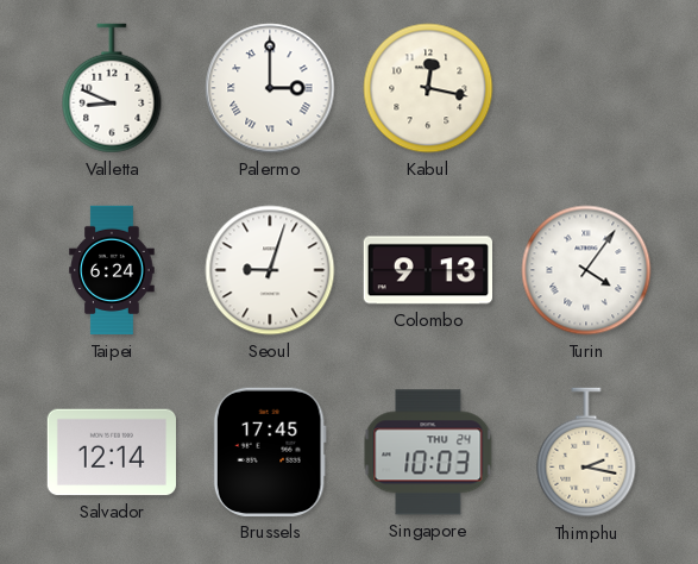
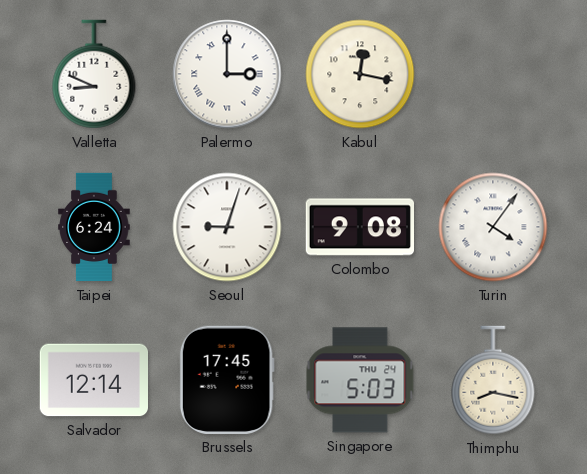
Colombo: 9:13 -> 9:08
Singapore: 10:03 -> 5:03
Thimphu: 2:17 -> 8:17
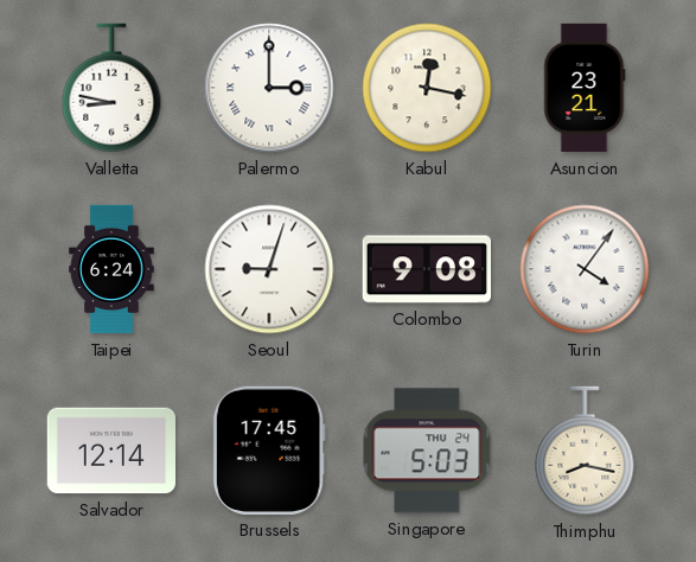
Valletta: 8:49 -> 8:47
Asuncion: none -> 23:21
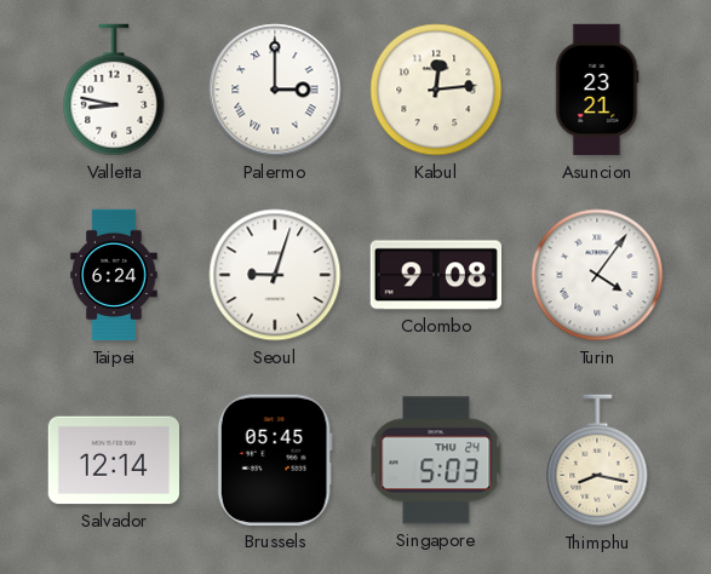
Kabul: 12:17 -> 12:14
Brussels: 17:45 -> 05:45
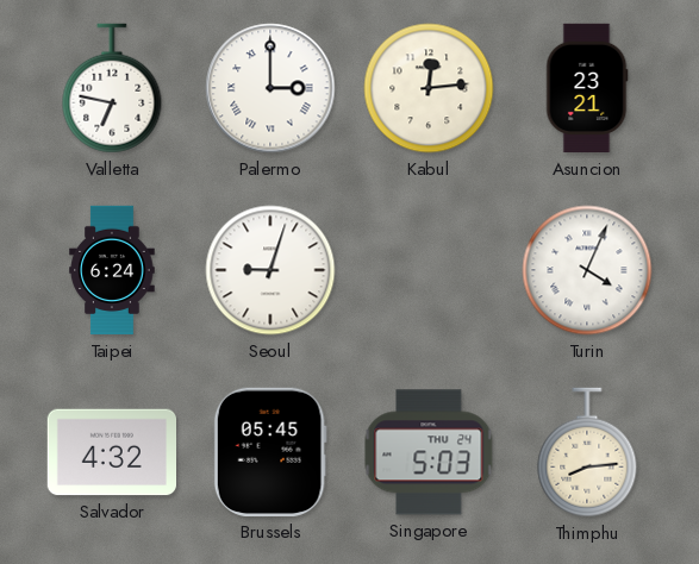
Valletta: 8:47 -> 6:47
Colombo: 9:08 -> none
Turin: 4:06 -> 4:04
Salvador: 12:14 -> 4:32
Thimphu: 8:17 -> 8:14
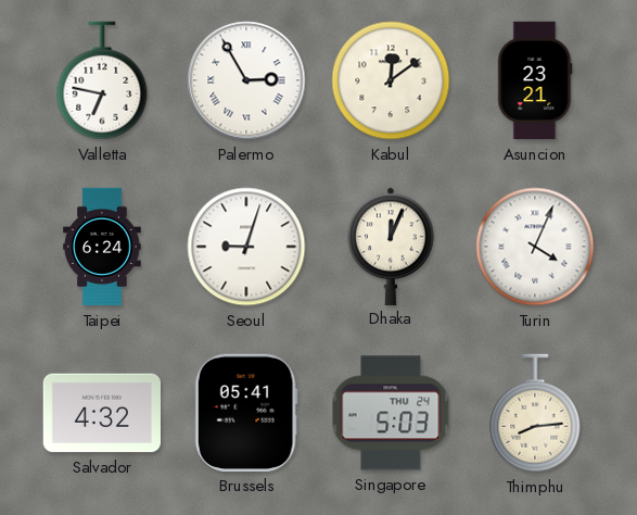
Palermo: 3:00 -> 2:55
Kabul: 12:14 -> 12:09
Dhaka: none -> 12:04
Brussels: 05:45 -> 05:41
